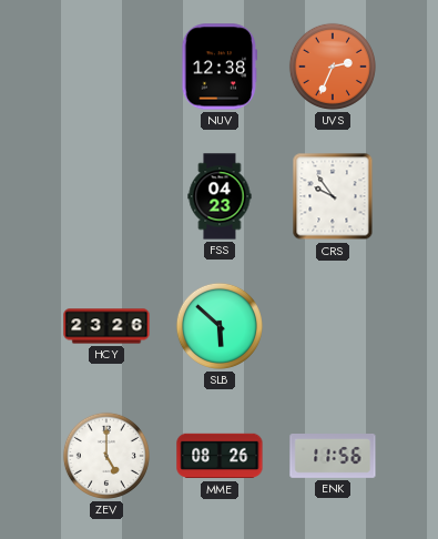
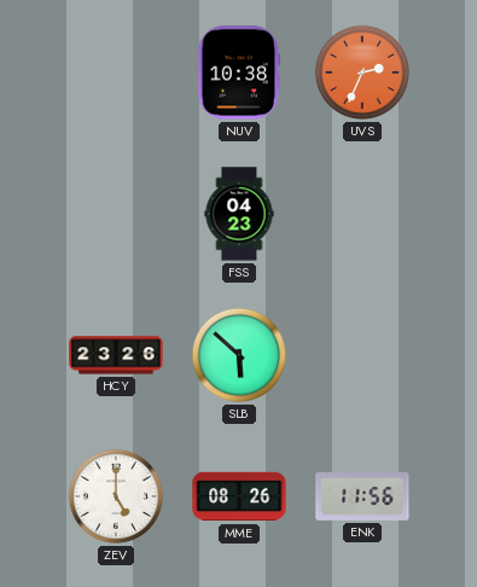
NUV: 12:38 -> 10:38
CRS: 9:54 -> none
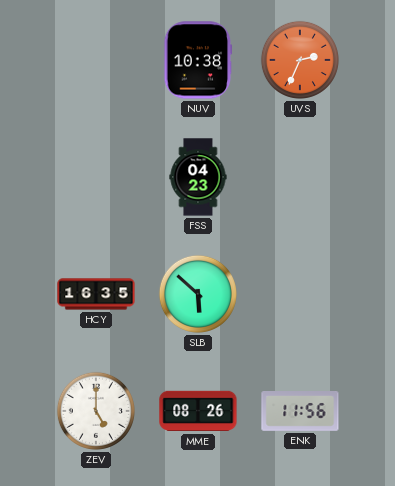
HCY: 23:26 -> 16:35
